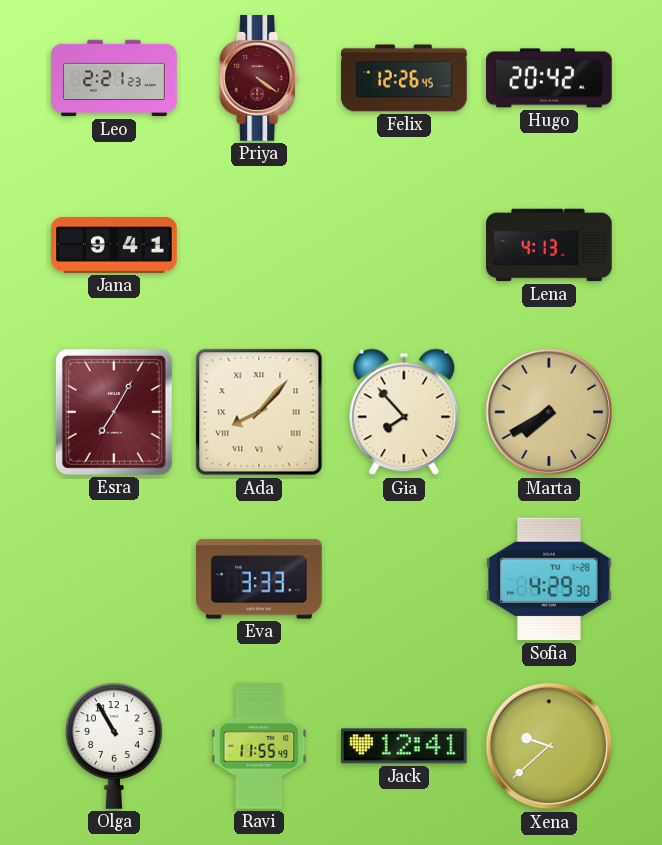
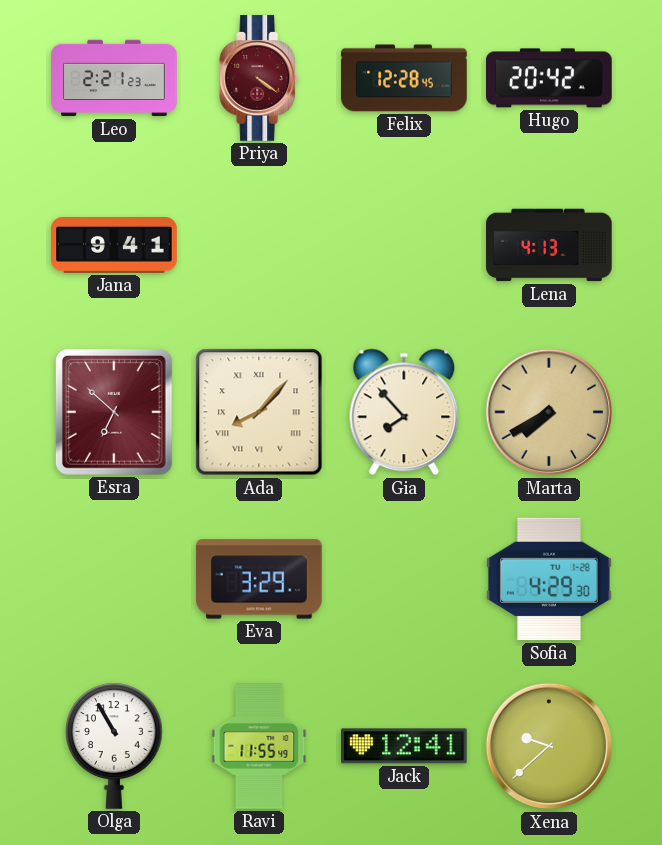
Felix: 12:26 -> 12:28
Esra: 7:05 -> 6:52
Eva: 3:33 -> 3:29
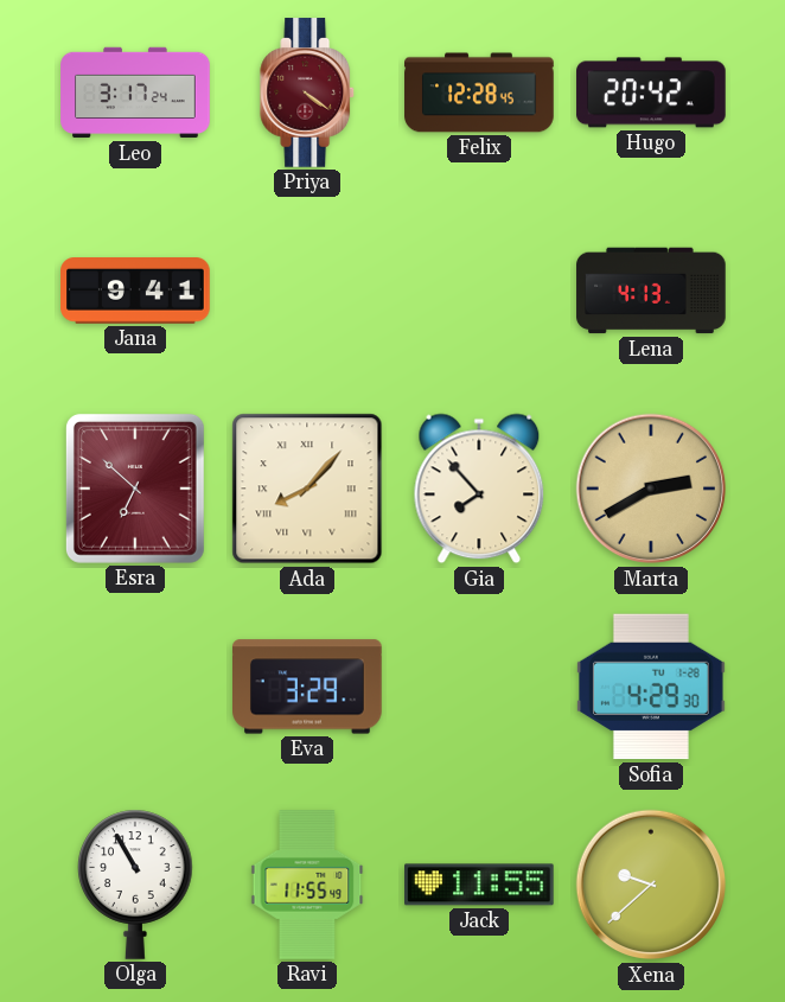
Leo: 2:21 -> 3:17
Marta: 7:40 -> 2:40
Jack: 12:41 -> 11:55
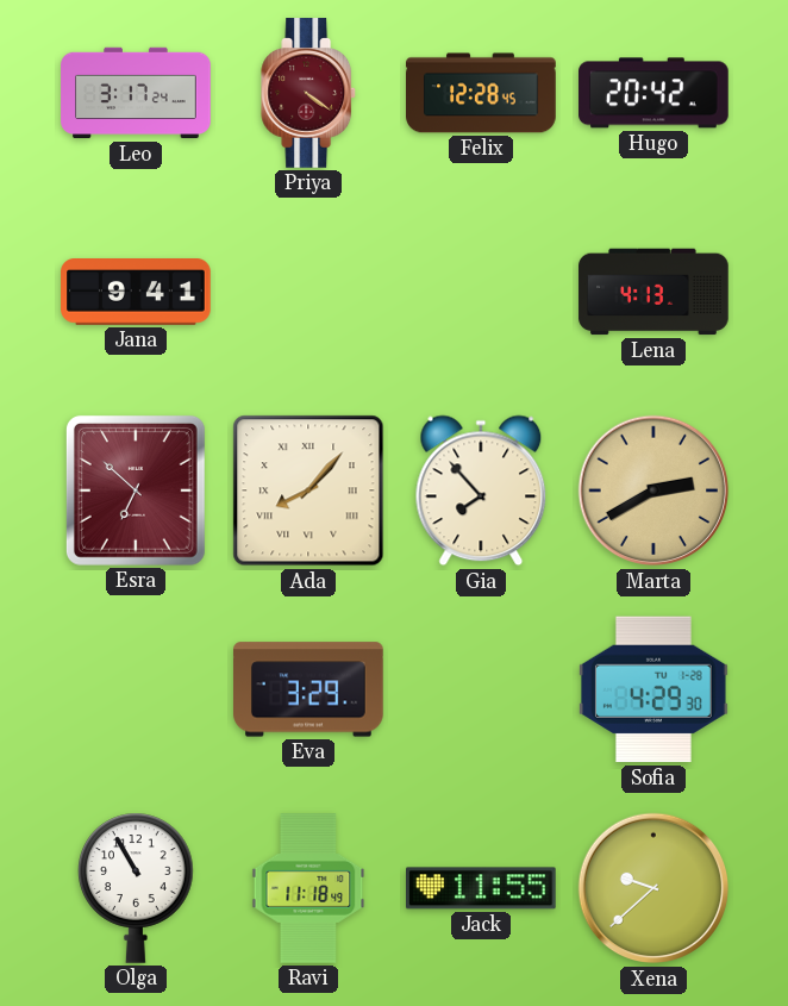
Ravi: 11:55 -> 11:18
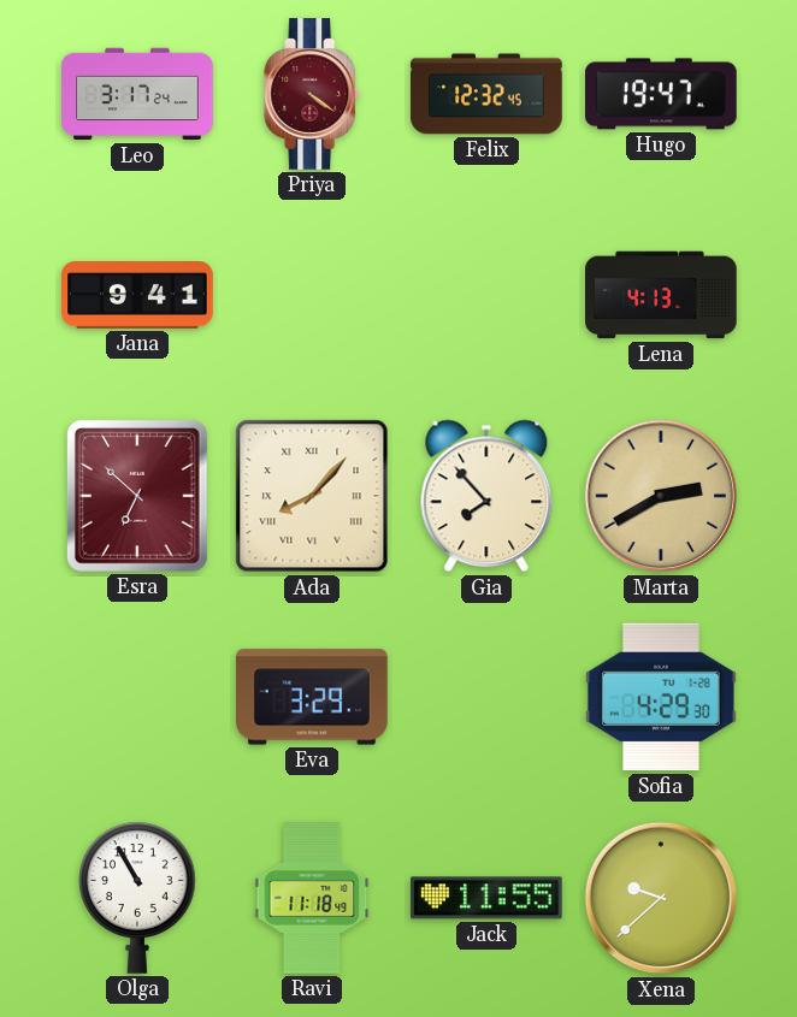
Felix: 12:28 -> 12:32
Hugo: 20:42 -> 19:47
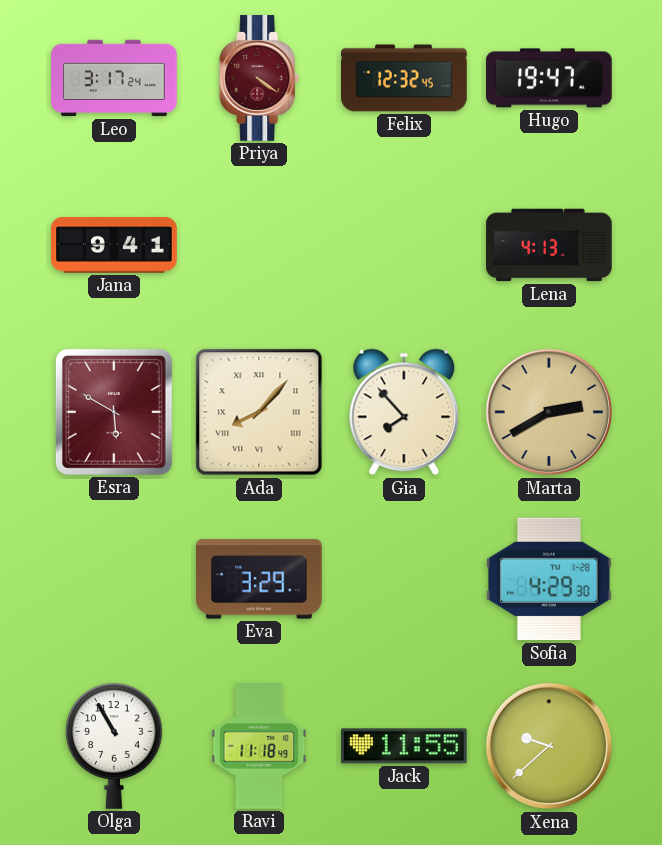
Esra: 6:52 -> 5:50
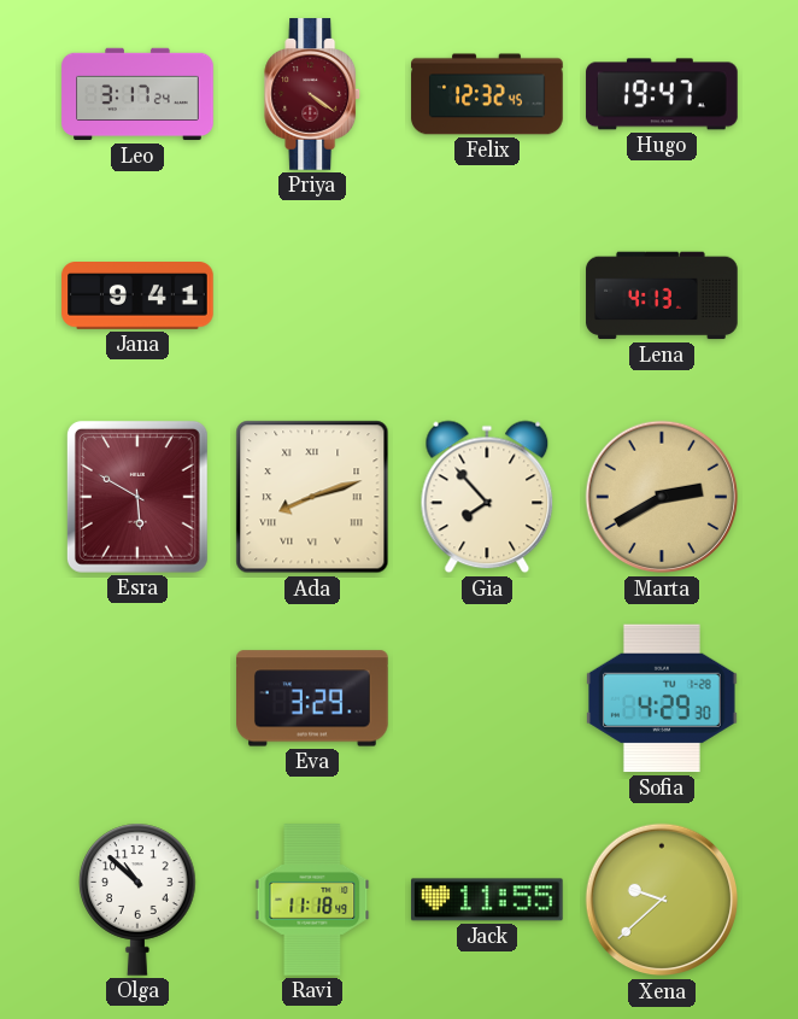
Ada: 8:07 -> 8:12
Olga: 10:55 -> 10:52
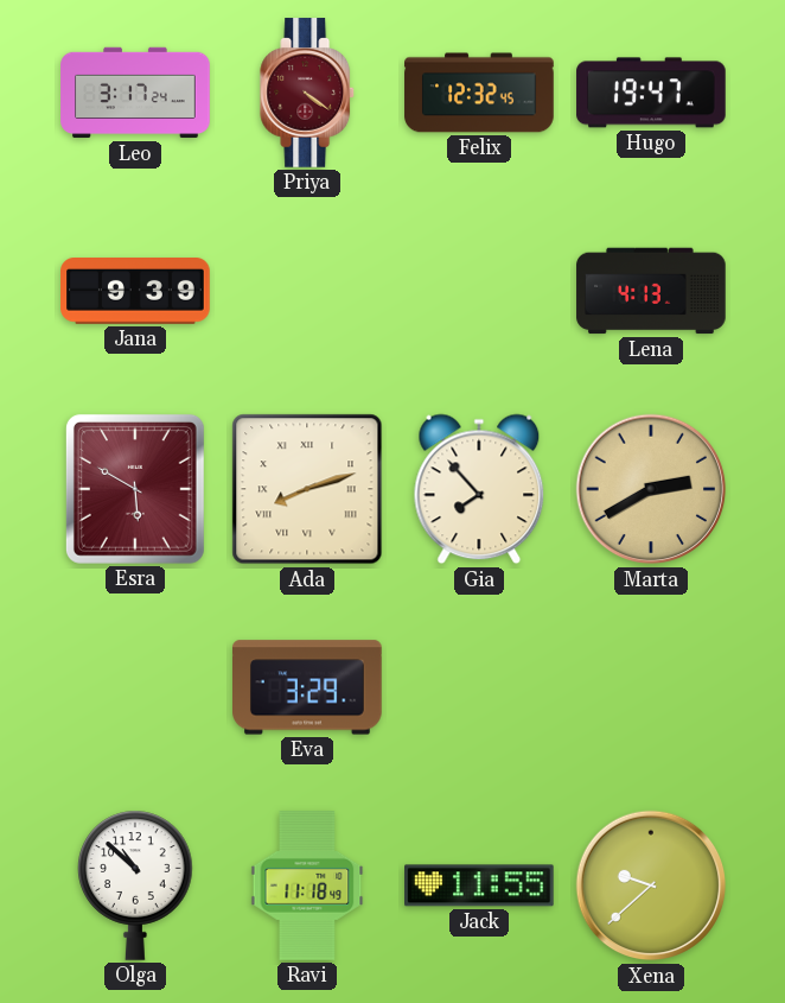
Jana: 9:41 -> 9:39
Sofia: 4:29 -> none
